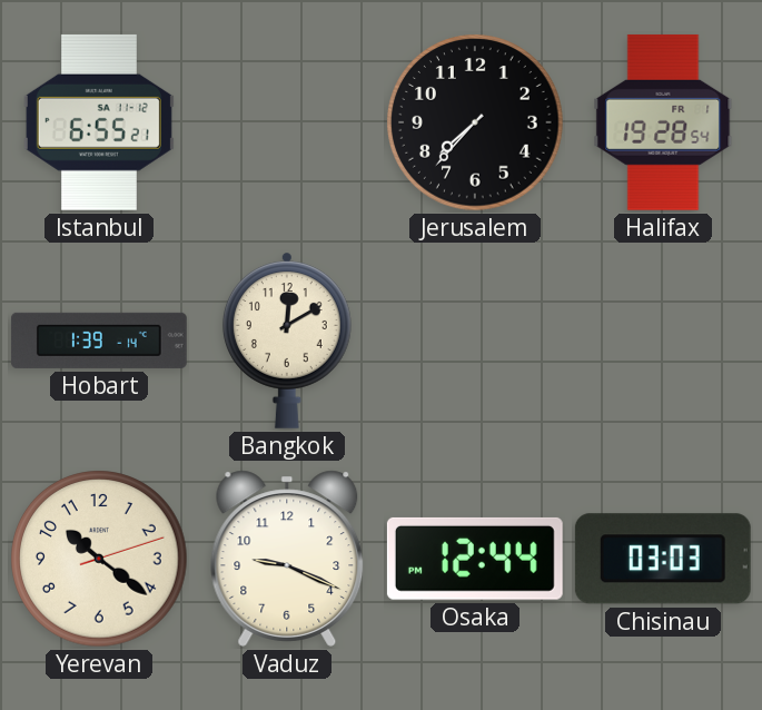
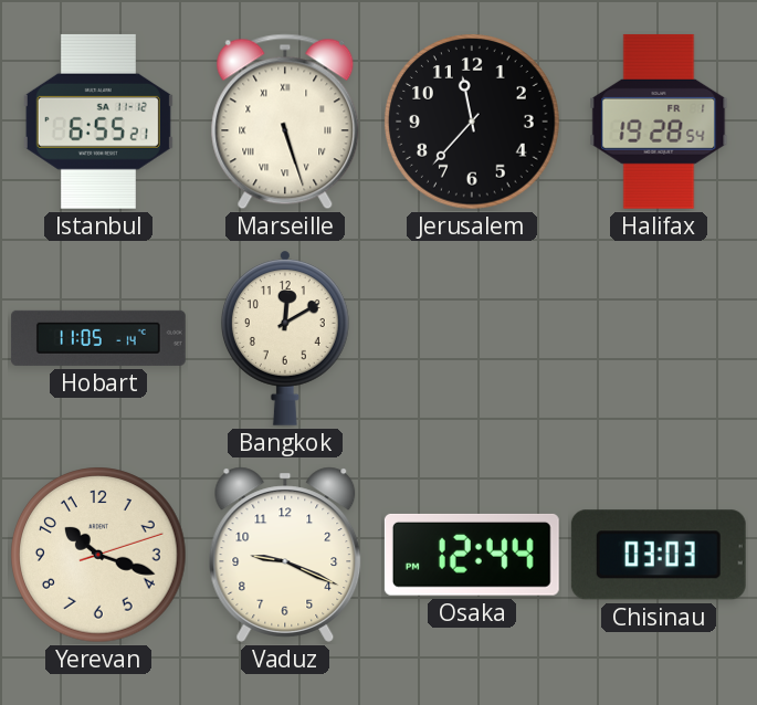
Marseille: none -> 5:27
Jerusalem: 7:37 -> 11:37
Hobart: 1:39 -> 11:05
Yerevan: 10:21 -> 10:18
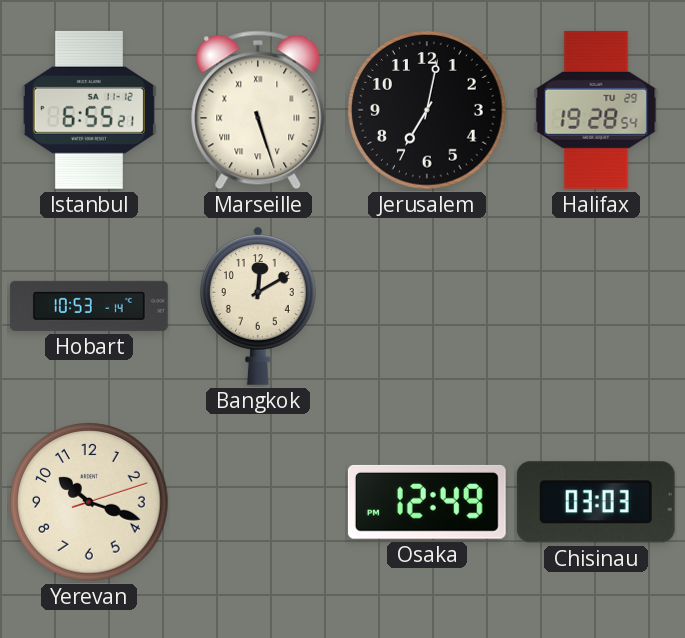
Jerusalem: 11:37 -> 7:02
Halifax date: FR 1 -> TU 29
Hobart: 11:05 -> 10:53
Vaduz: 9:19 -> none
Osaka: 12:44 -> 12:49
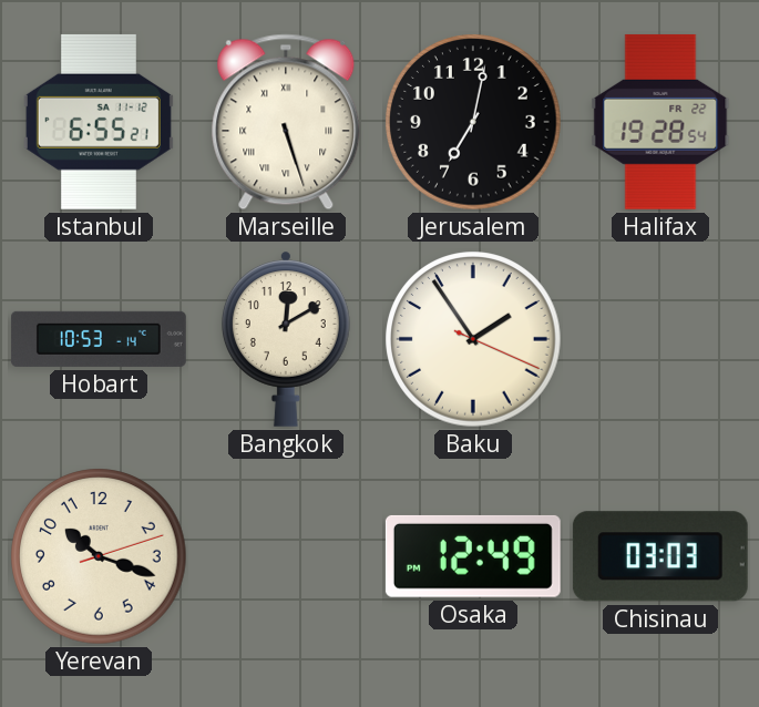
Halifax date: TU 29 -> FR 22
Baku: none -> 1:54
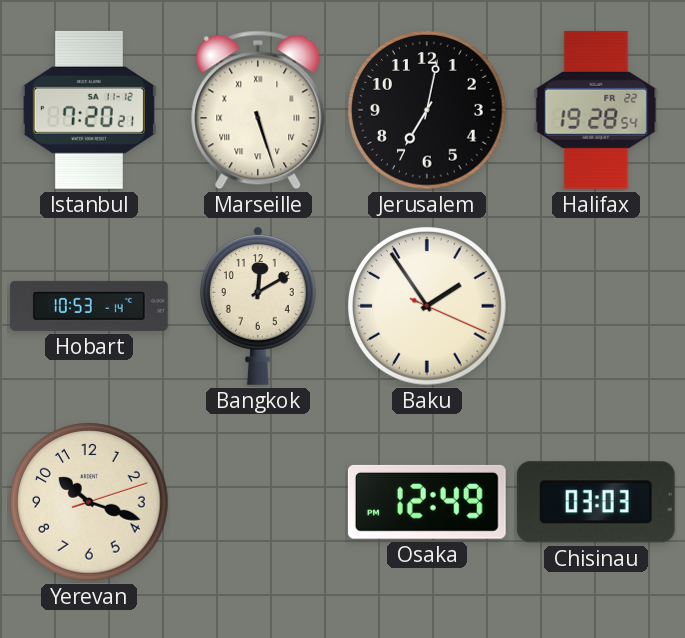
Istanbul: 6:55 -> 7:20
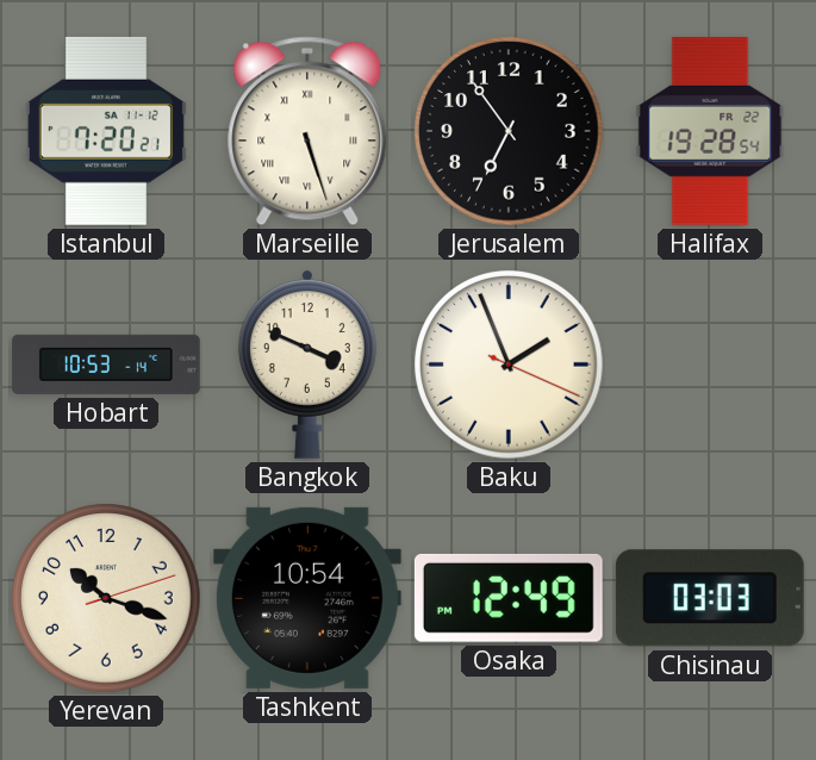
Jerusalem: 7:02 -> 6:54
Bangkok: 12:10 -> 3:49
Baku: 1:54 -> 1:56
Tashkent: none -> 10:54
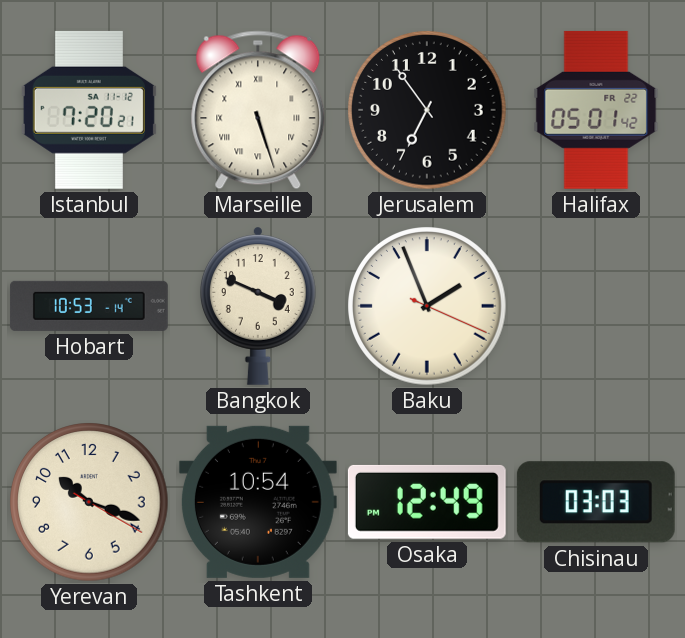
Halifax: 19:28 -> 05:01
Yerevan: 10:18:12 -> 10:18:20
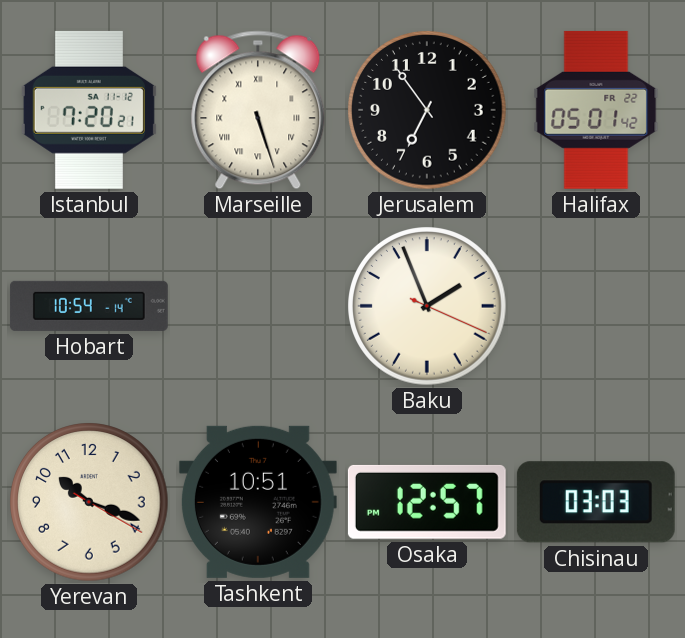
Hobart: 10:53 -> 10:54
Bangkok: 3:49 -> none
Tashkent: 10:54 -> 10:51
Osaka: 12:49 -> 12:57
